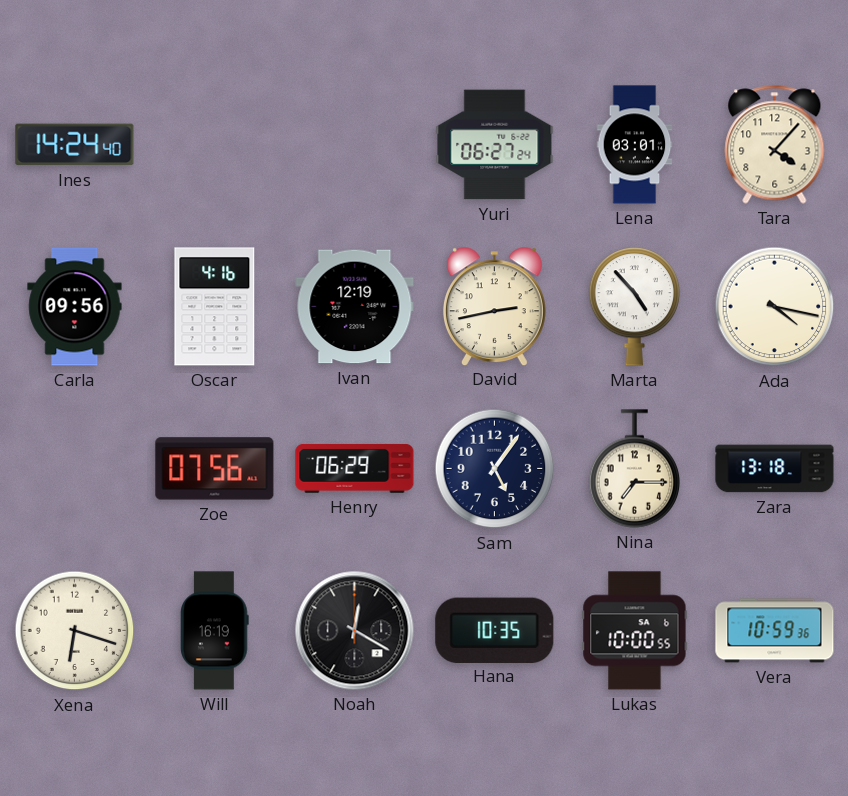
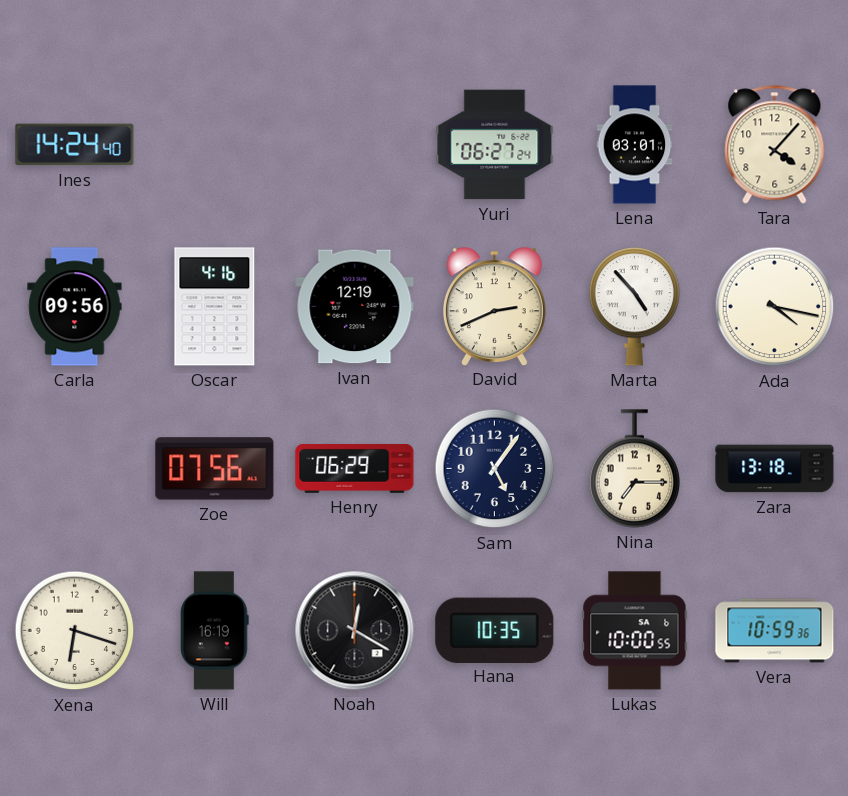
David: 2:43 -> 2:41
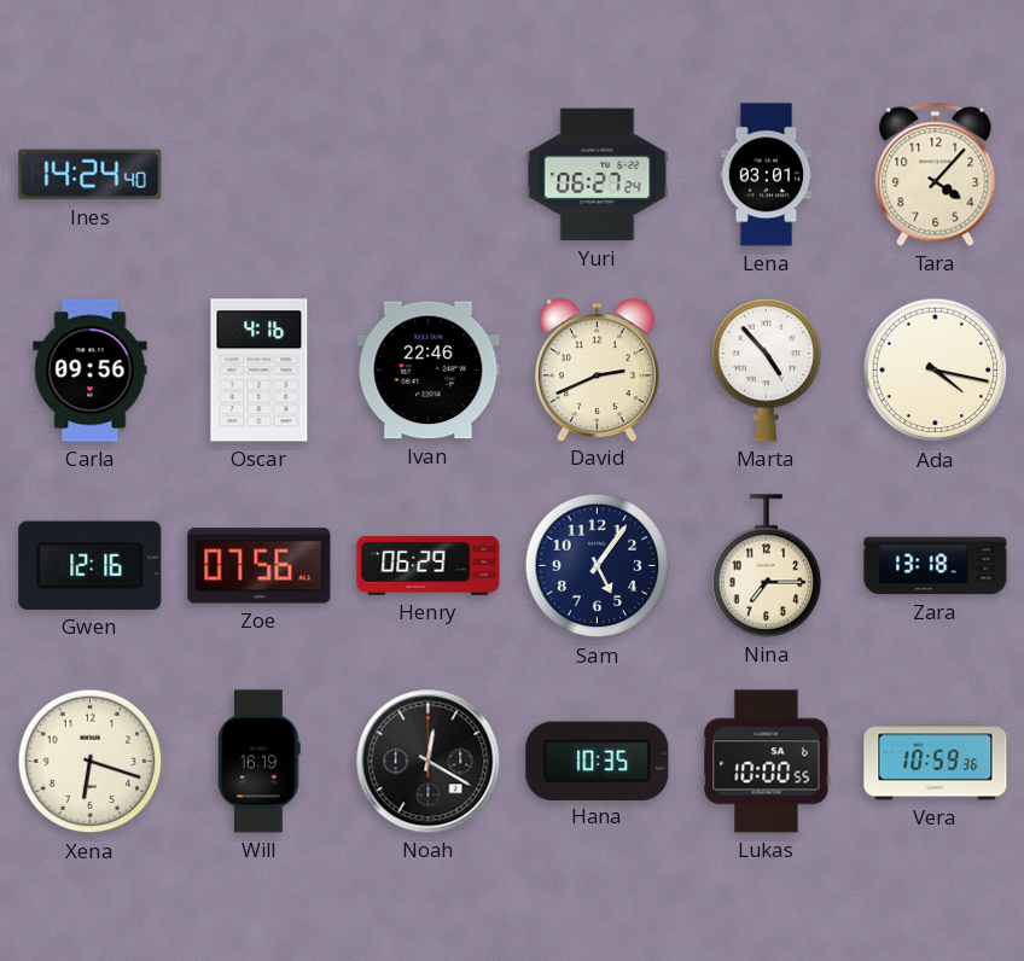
Ivan: 12:19 -> 22:46
Gwen: none -> 12:16
